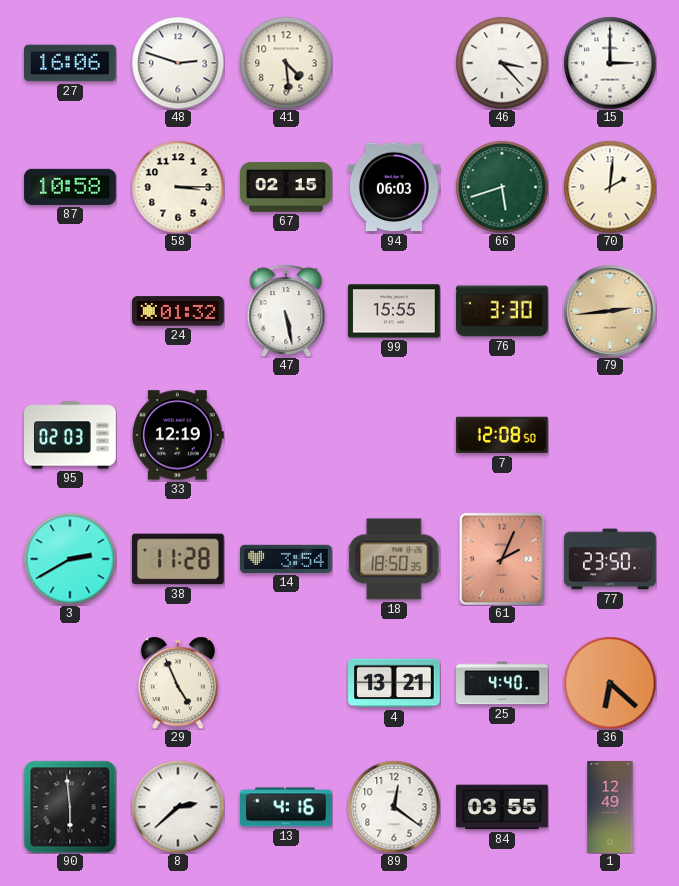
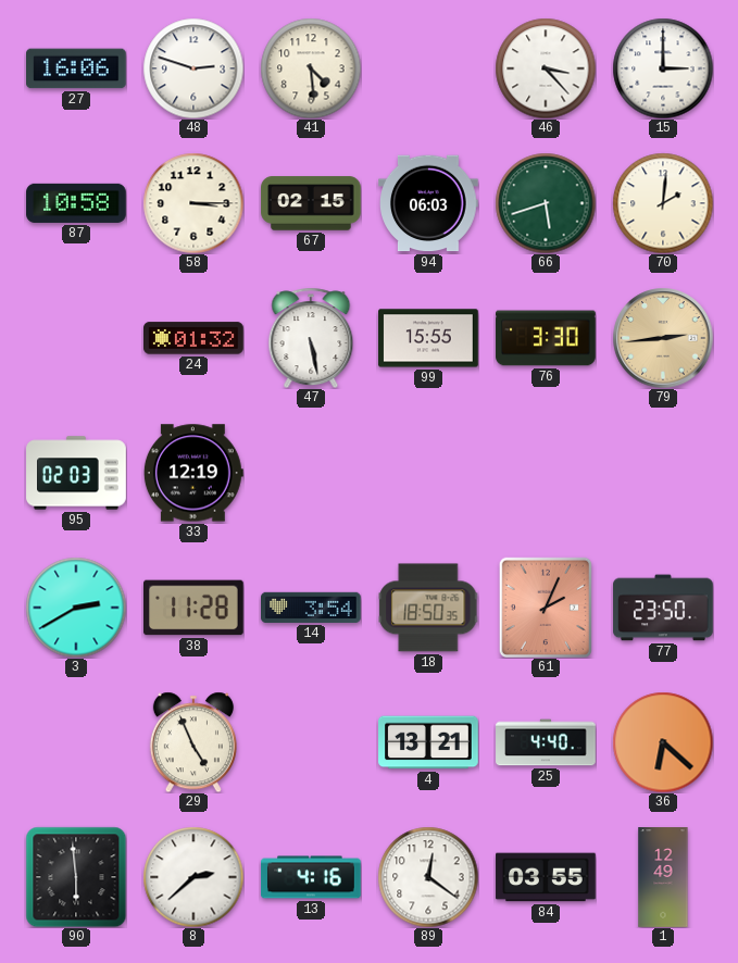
7: 12:08 -> none
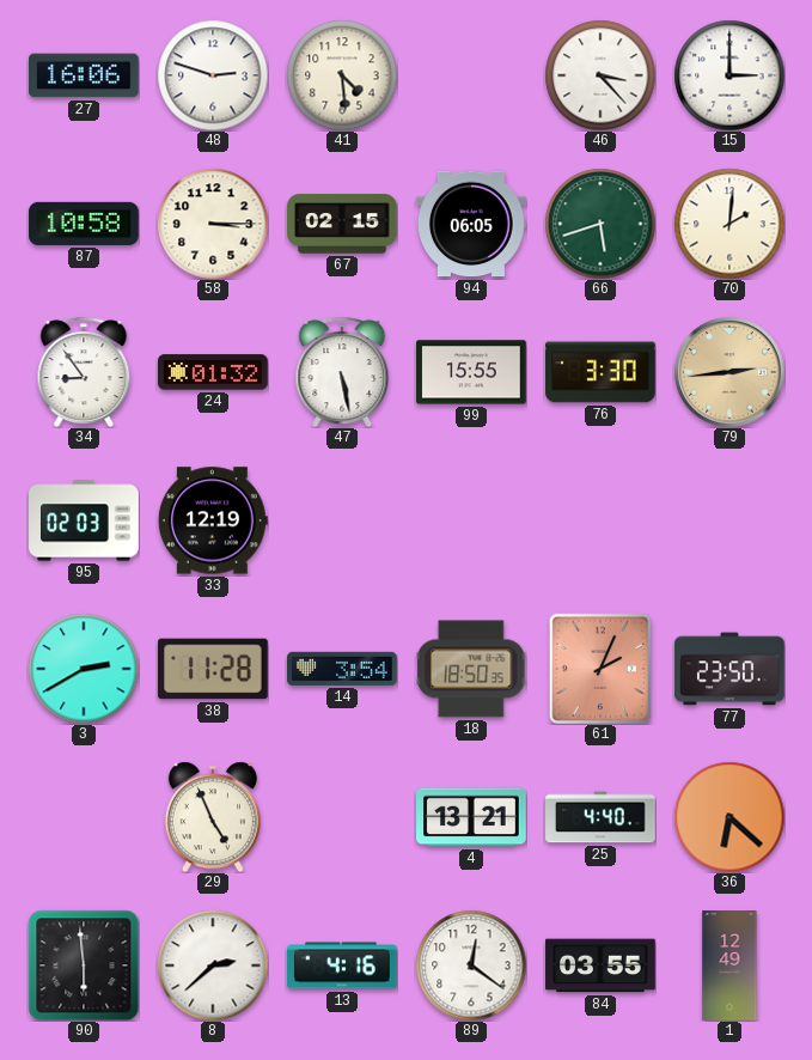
94: 06:03 -> 06:05
34: none -> 8:54
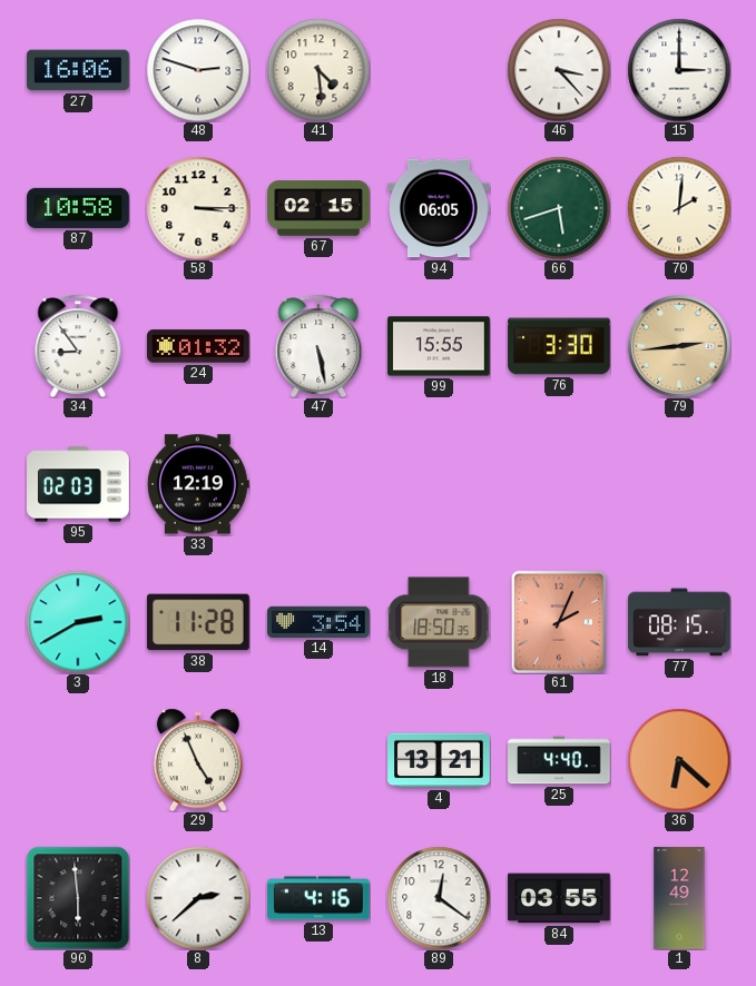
77: 23:50 -> 08:15
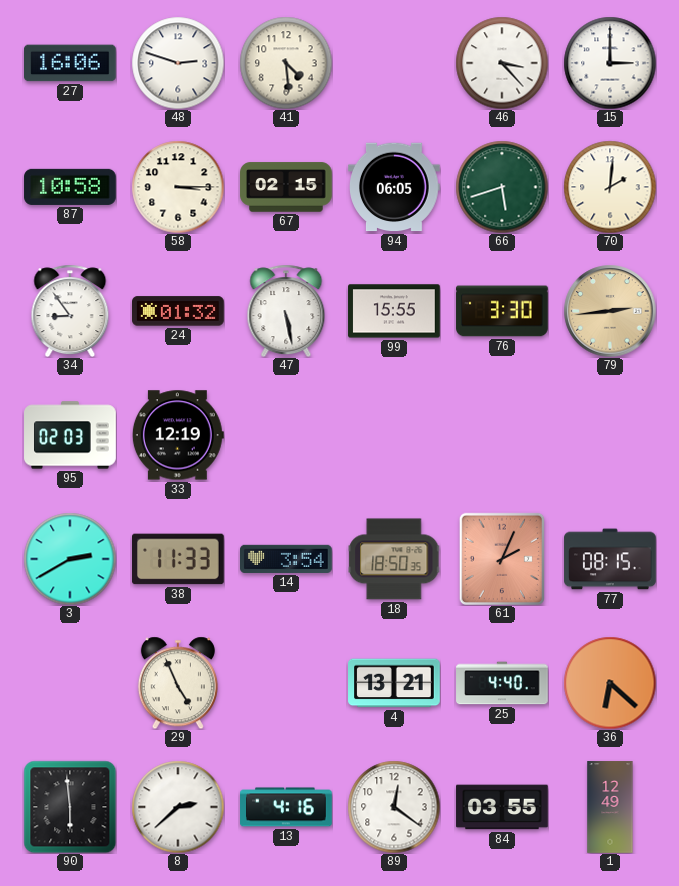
38: 11:28 -> 11:33
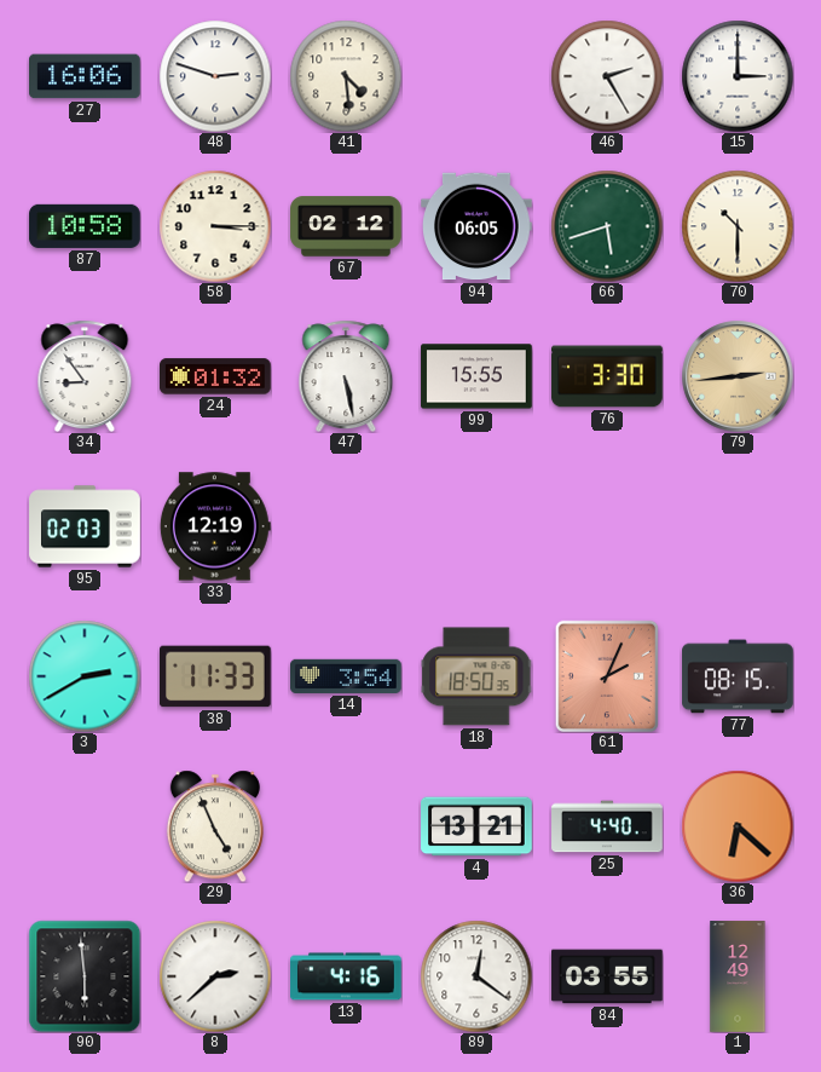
46: 3:23 -> 2:25
67: 02:15 -> 02:12
70: 2:01 -> 10:30
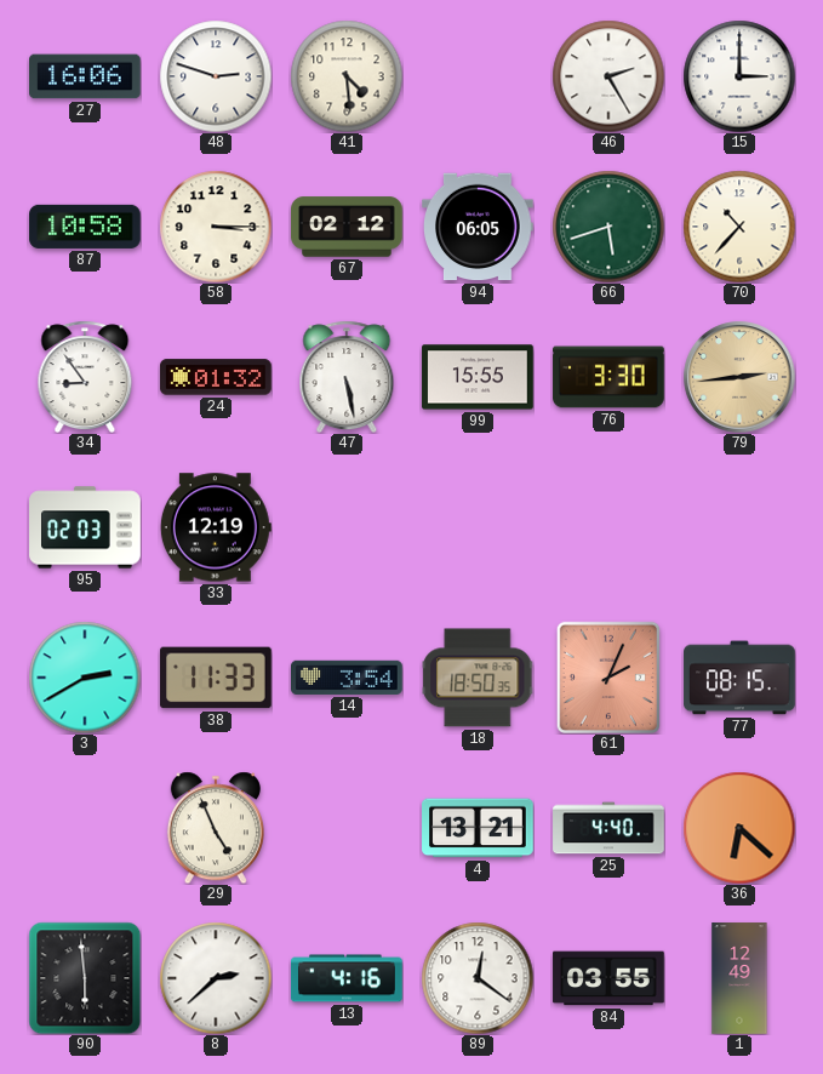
70: 10:30 -> 10:37
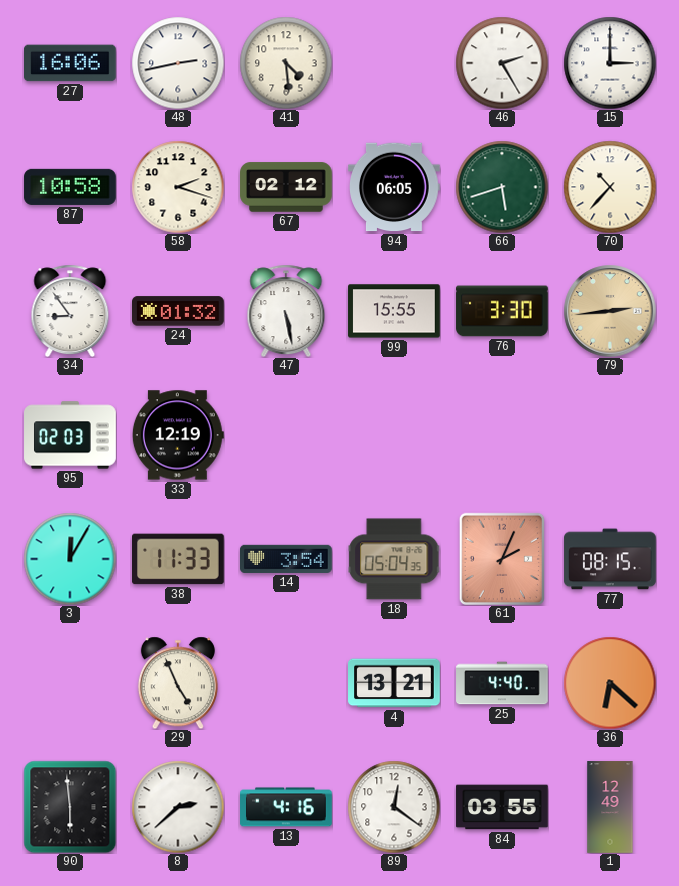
48: 2:48 -> 2:43
58: 3:15 -> 2:18
3: 2:40 -> 12:05
18: 18:50 -> 05:04
